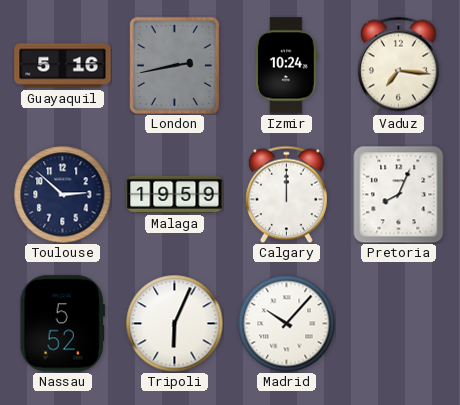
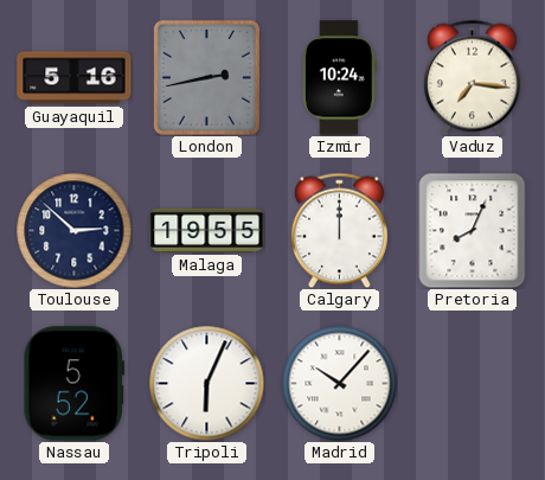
Malaga: 19:59 -> 19:55
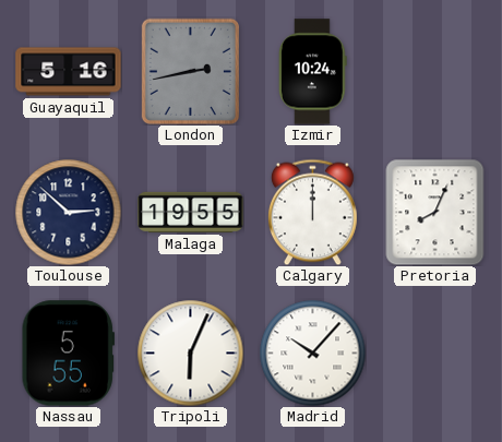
Vaduz: 7:16 -> none
Nassau: 5:52 -> 5:55
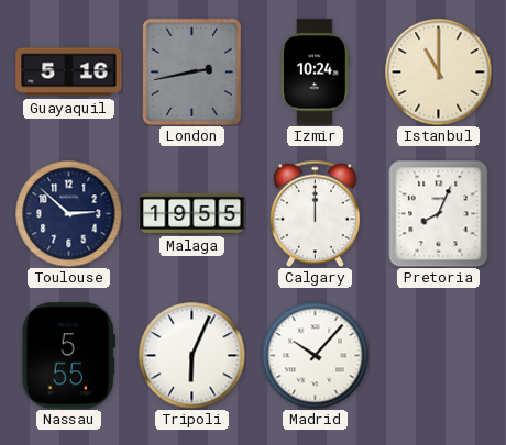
Istanbul: none -> 11:00
